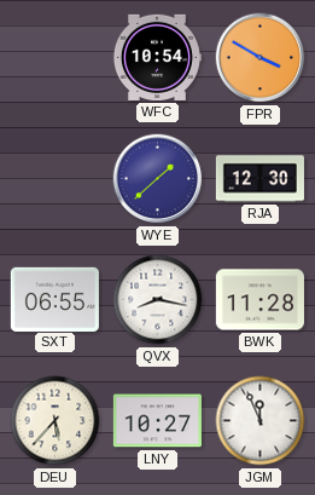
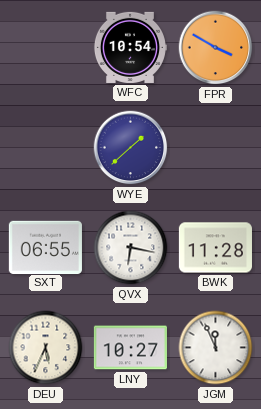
RJA: 12:30 -> none
QVX: 8:17 -> 6:17
DEU: 5:37 -> 5:34
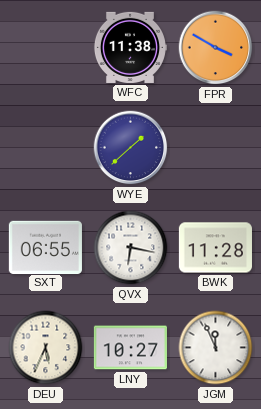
WFC: 10:54 -> 11:38
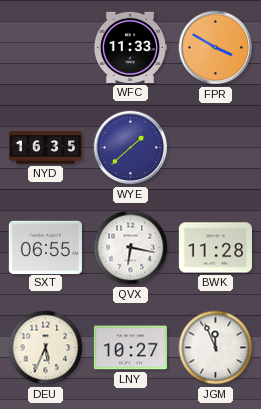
WFC: 11:38 -> 11:33
NYD: none -> 16:35
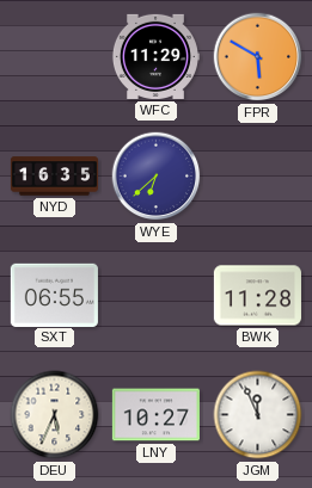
WFC: 11:33 -> 11:29
FPR: 3:50 -> 5:50
WYE: 1:38 -> 6:38
QVX: 6:17 -> none
